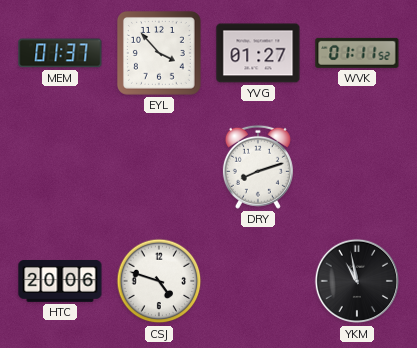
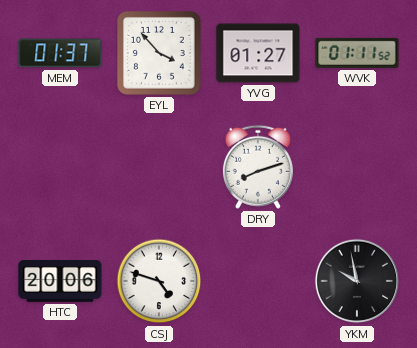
YKM: 10:58 -> 9:58
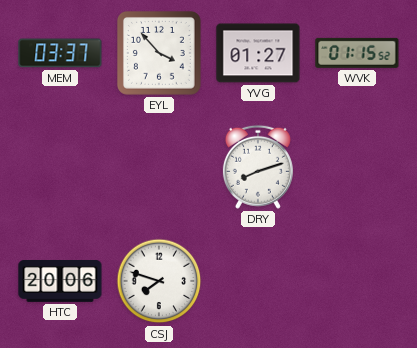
MEM: 01:37 -> 03:37
WVK: 01:11 -> 01:15
CSJ: 4:48 -> 7:48
YKM: 9:58 -> none
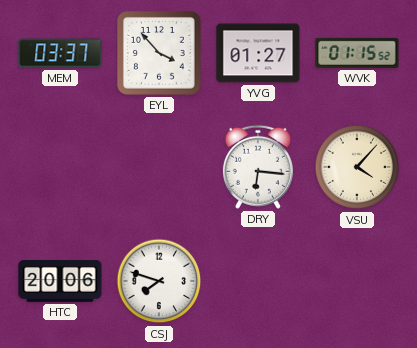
DRY: 8:12 -> 6:16
VSU: none -> 4:07
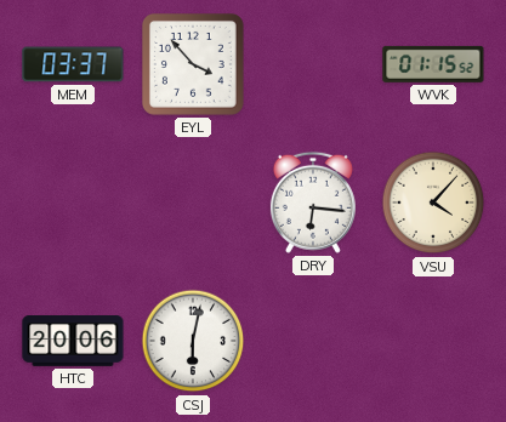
YVG: 01:27 -> none
CSJ: 7:48 -> 6:02
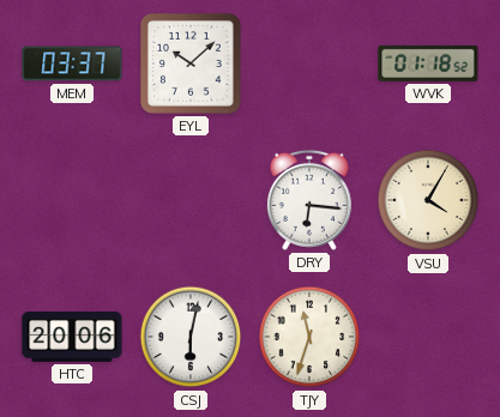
EYL: 3:53 -> 10:08
WVK: 01:15 -> 01:18
VSU: 4:07 -> 4:05
TJY: none -> 11:33
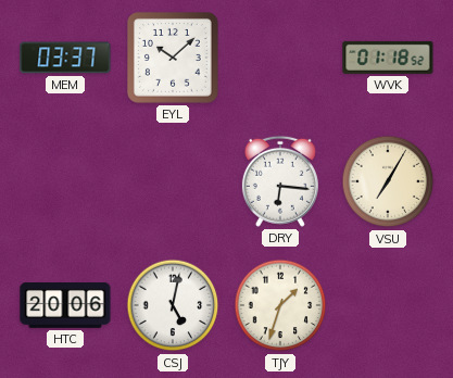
VSU: 4:05 -> 7:05
CSJ: 6:02 -> 5:02
TJY: 11:33 -> 1:33
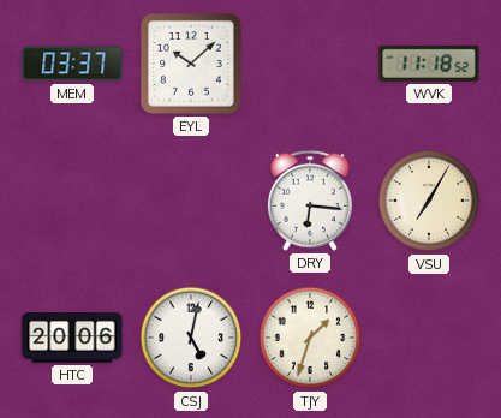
WVK: 01:18 -> 11:18
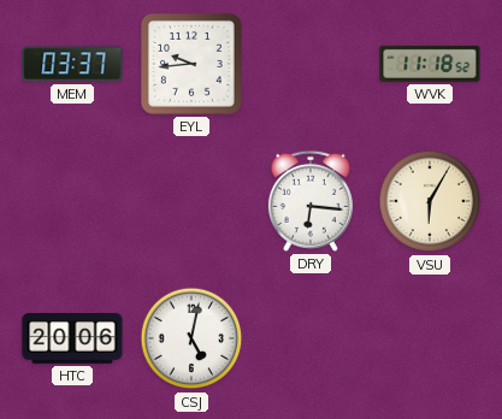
EYL: 10:08 -> 9:44
VSU: 7:05 -> 6:05
TJY: 1:33 -> none
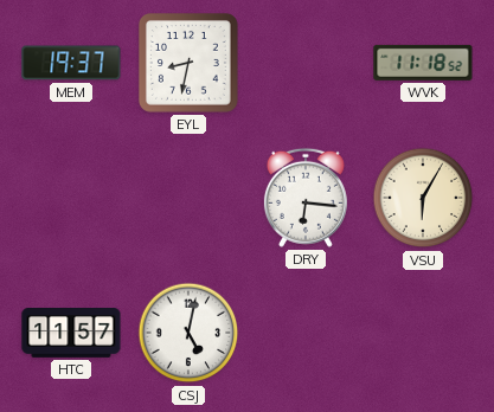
MEM: 03:37 -> 19:37
EYL: 9:44 -> 8:32
HTC: 20:06 -> 11:57
